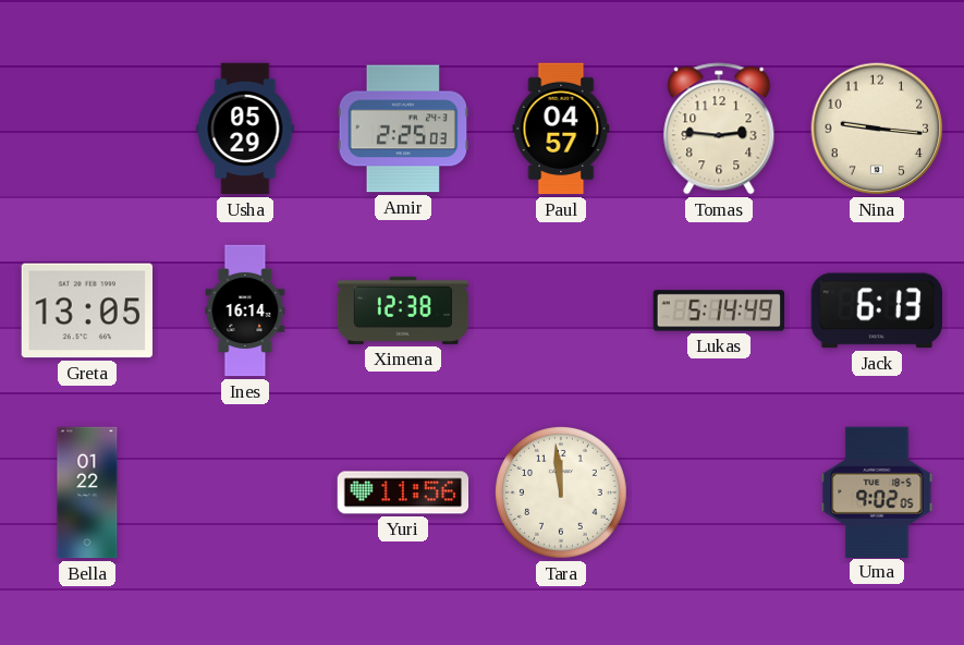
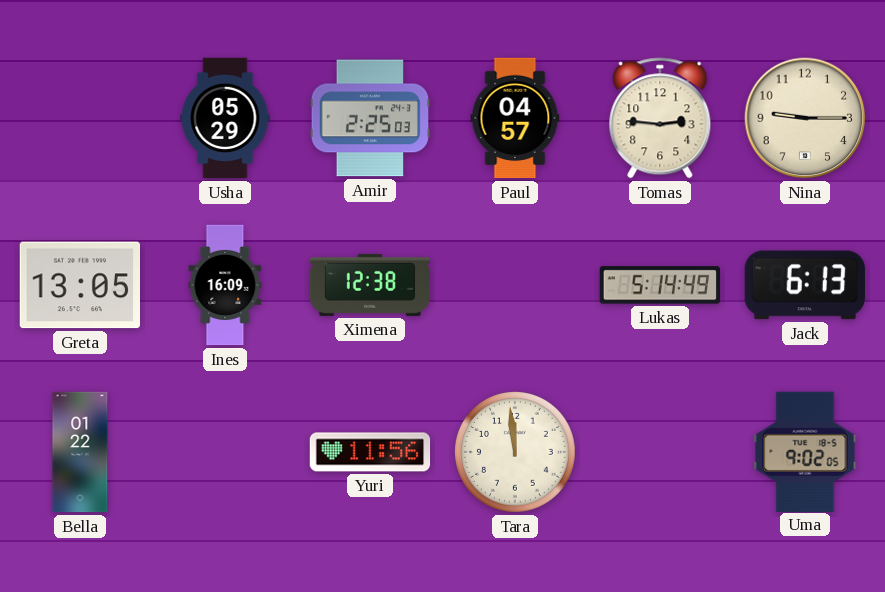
Nina: 9:16 -> 9:15
Ines: 16:14 -> 16:09
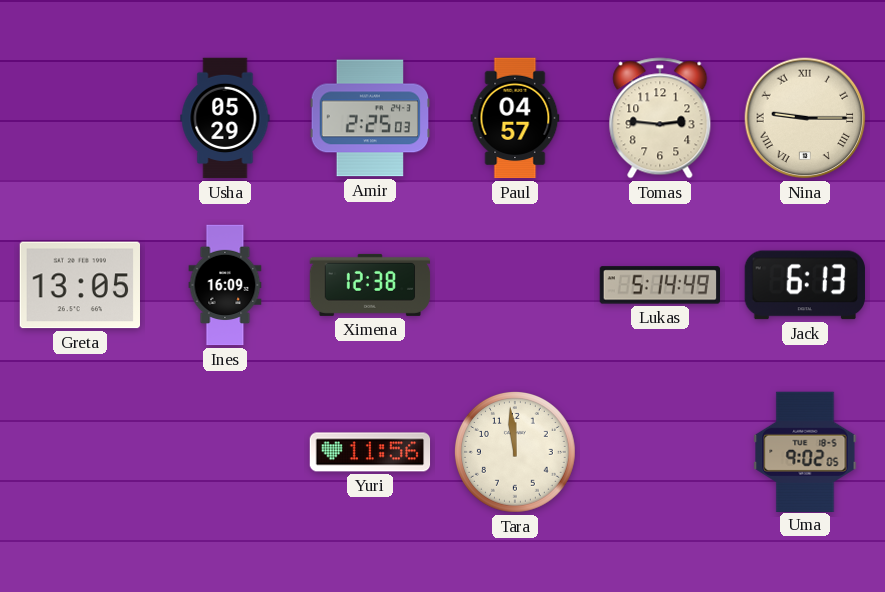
Nina numerals: Arabic -> Roman
Bella: 01:22 -> none
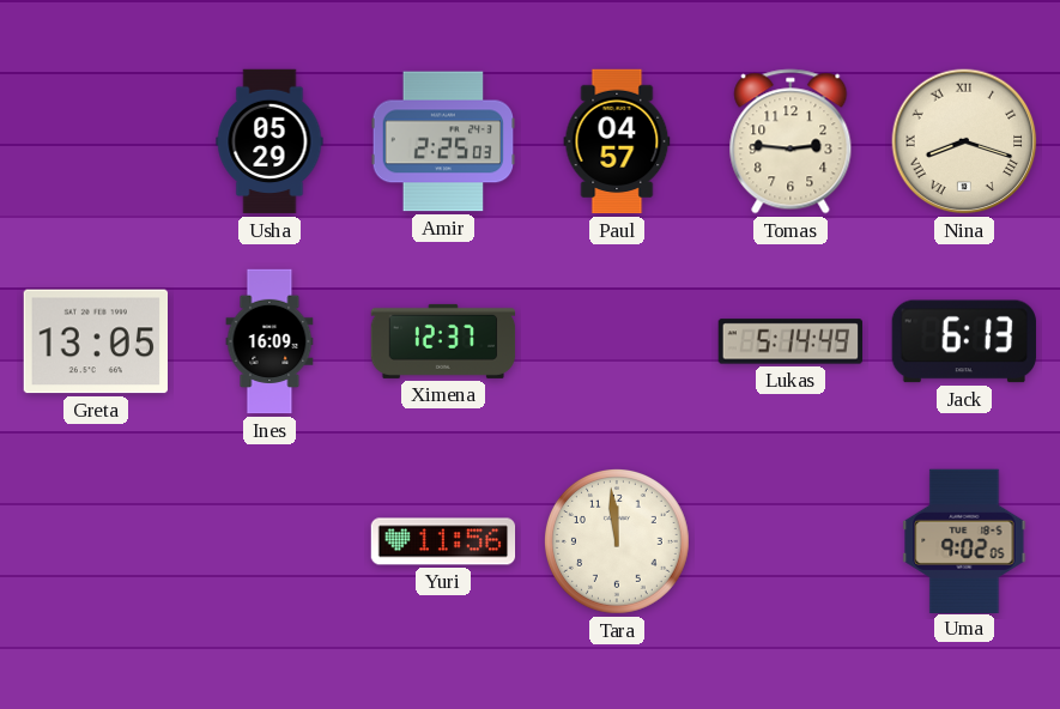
Nina: 9:15 -> 8:18
Ximena: 12:38 -> 12:37
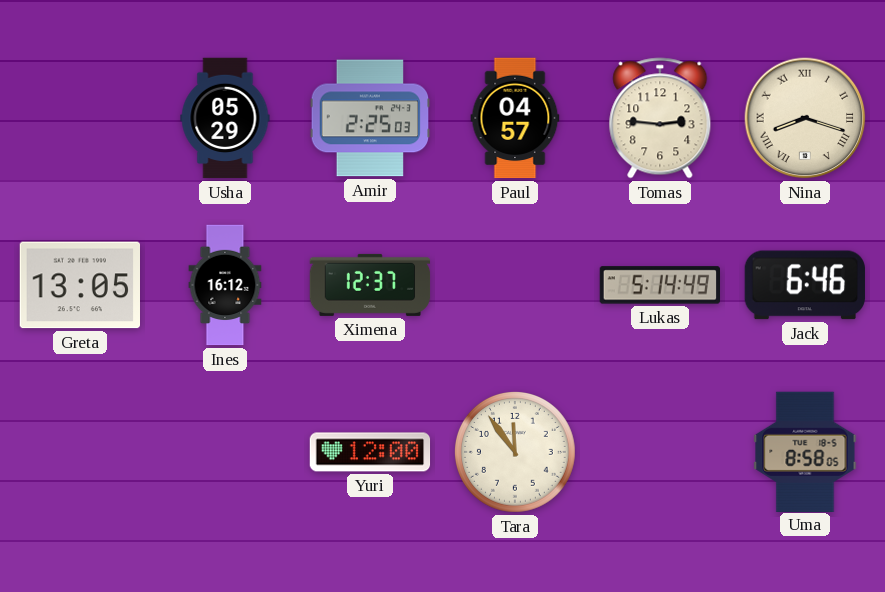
Ines: 16:09 -> 16:12
Jack: 6:13 -> 6:46
Yuri: 11:56 -> 12:00
Tara: 11:59 -> 11:54
Uma: 9:02 -> 8:58
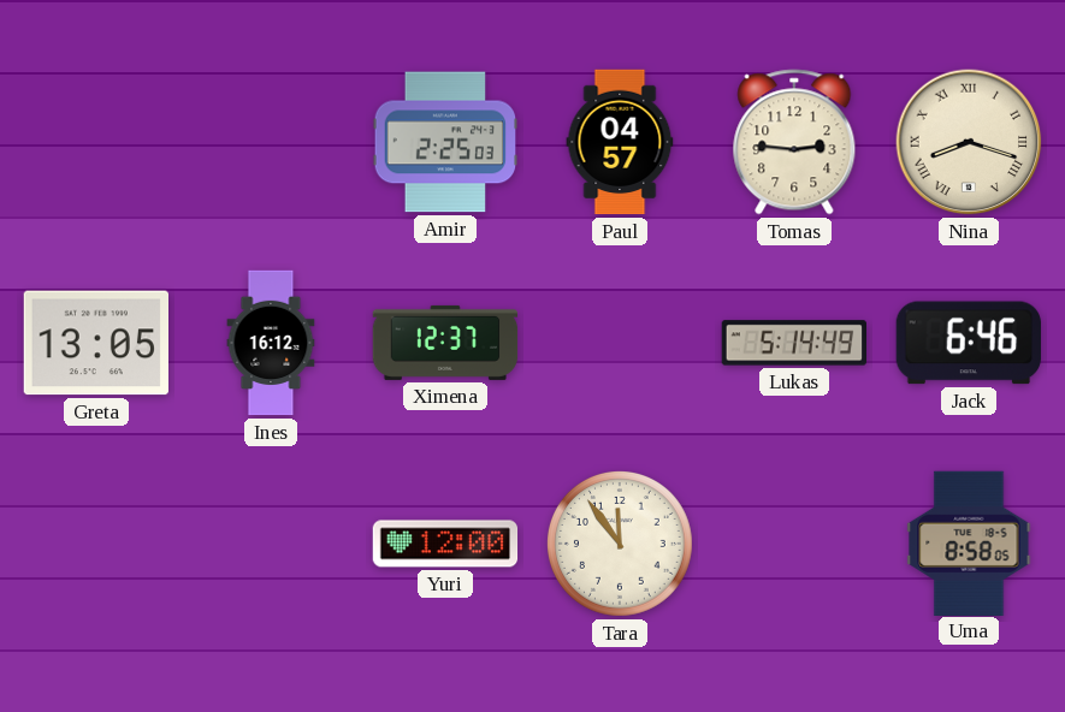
Usha: 05:29 -> none
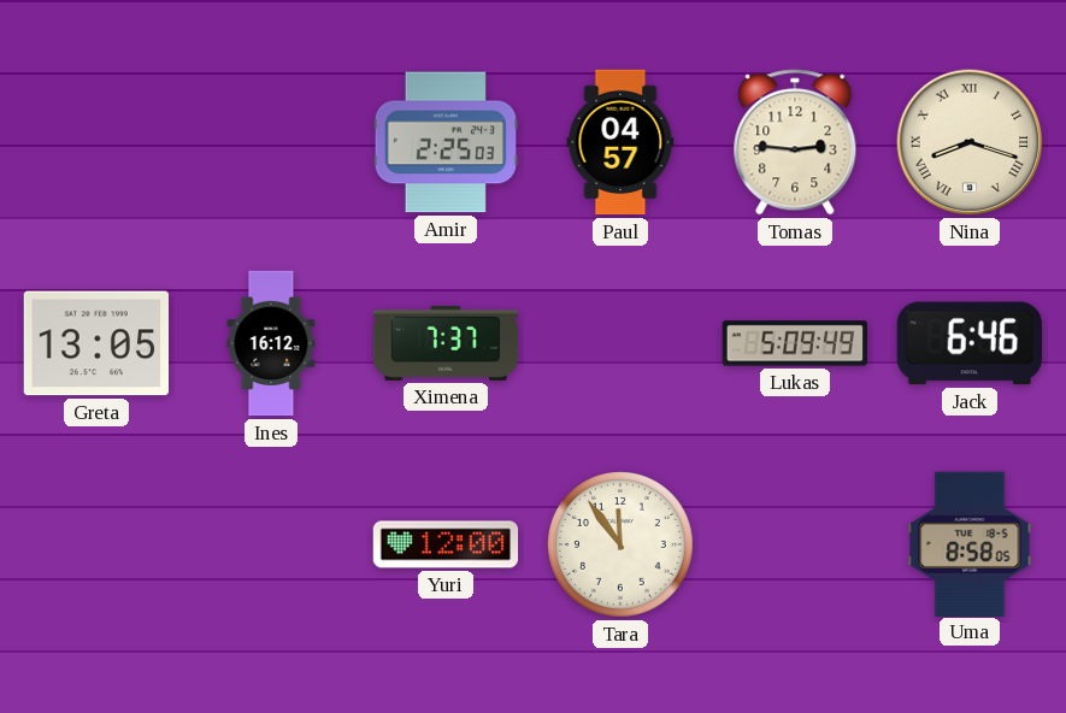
Ximena: 12:37 -> 7:37
Lukas: 5:14 -> 5:09
